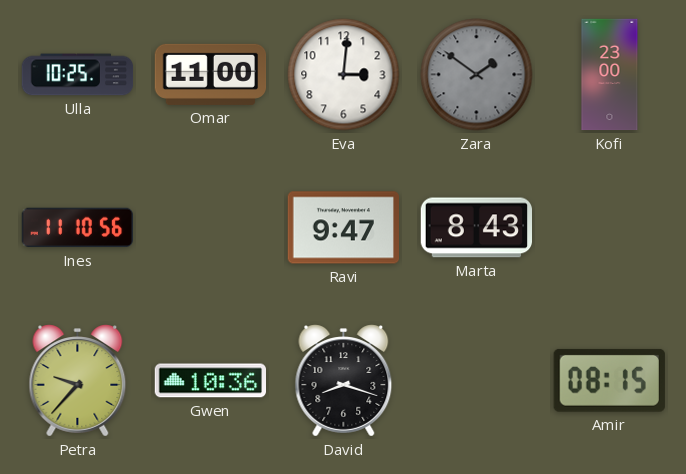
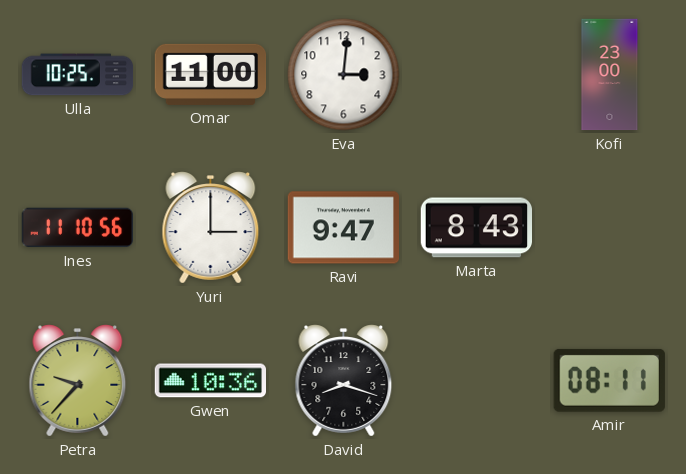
Zara: 1:51 -> none
Yuri: none -> 3:00
Amir: 08:15 -> 08:11
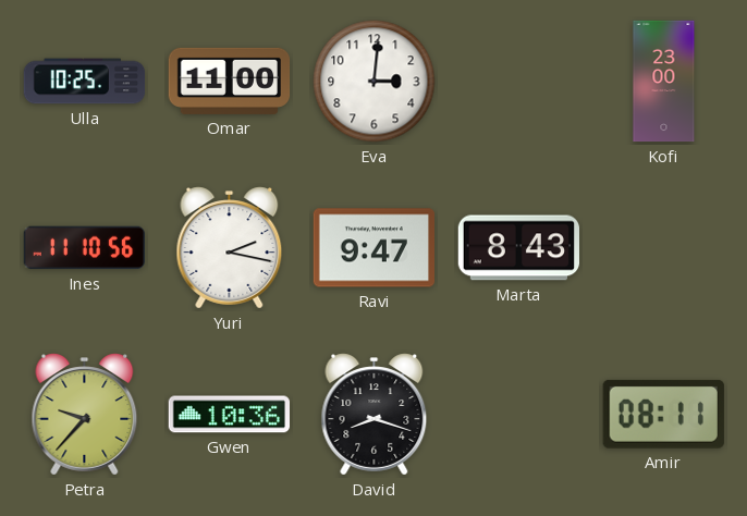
Yuri: 3:00 -> 2:17
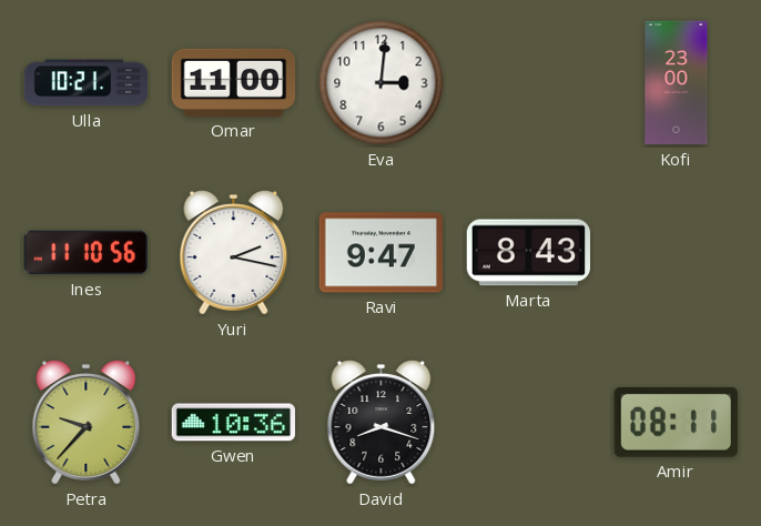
Ulla: 10:25 -> 10:21
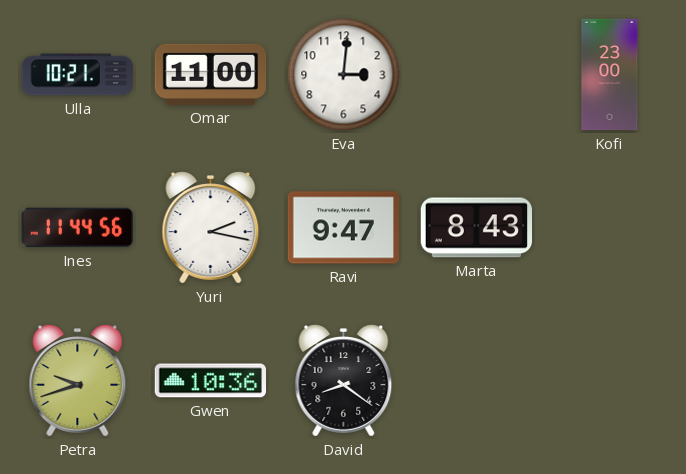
Ines: 11:10 -> 11:44
Petra: 9:37 -> 9:42
David: 8:18 -> 8:21
Amir: 08:11 -> none
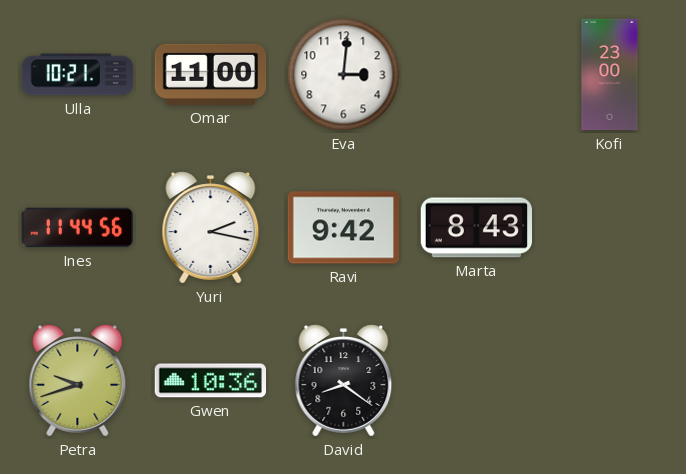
Ravi: 9:47 -> 9:42
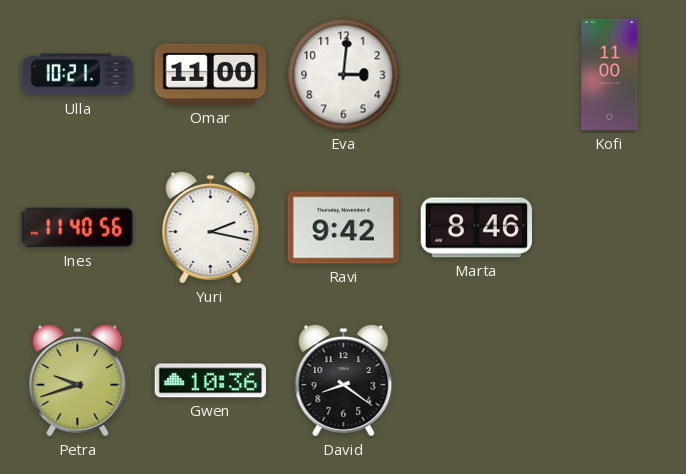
Kofi: 23:00 -> 11:00
Ines: 11:44 -> 11:40
Marta: 8:43 -> 8:46
